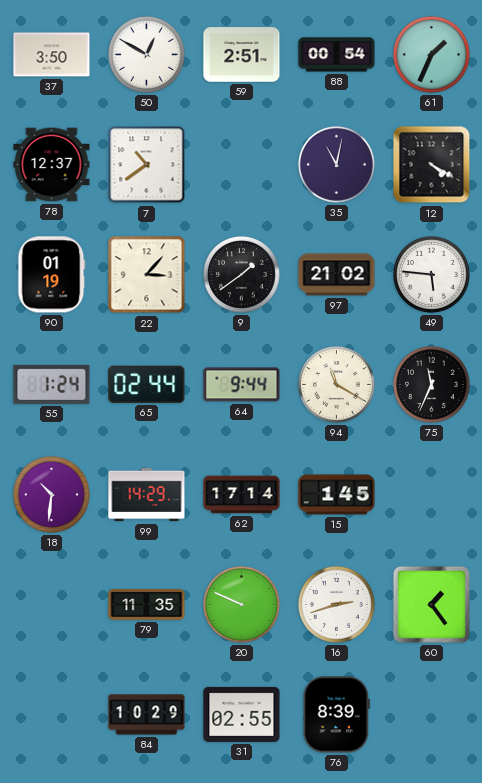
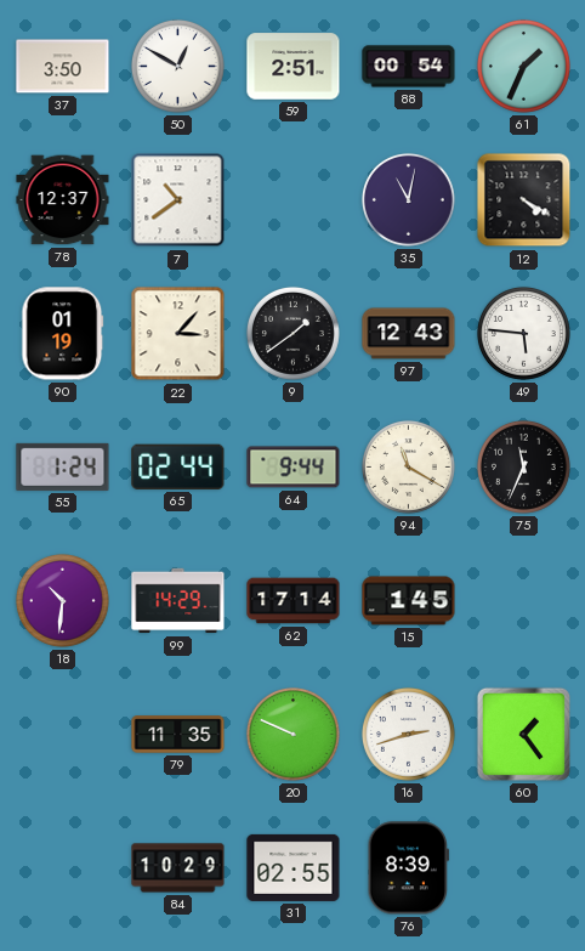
97: 21:02 -> 12:43
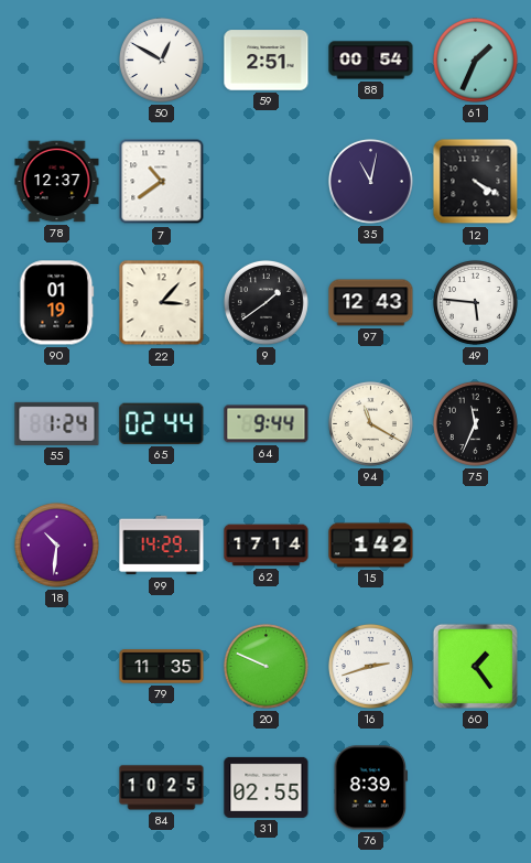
37: 3:50 -> none
15: 1:45 -> 1:42
84: 10:29 -> 10:25
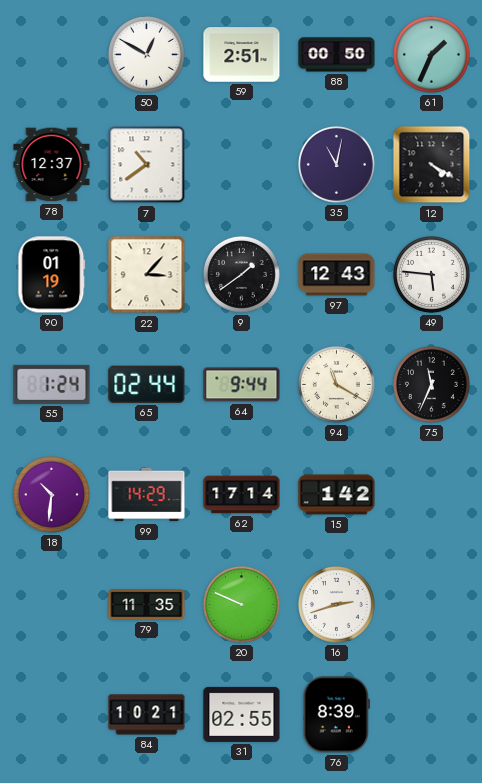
88: 00:54 -> 00:50
60: 1:24 -> none
84: 10:25 -> 10:21
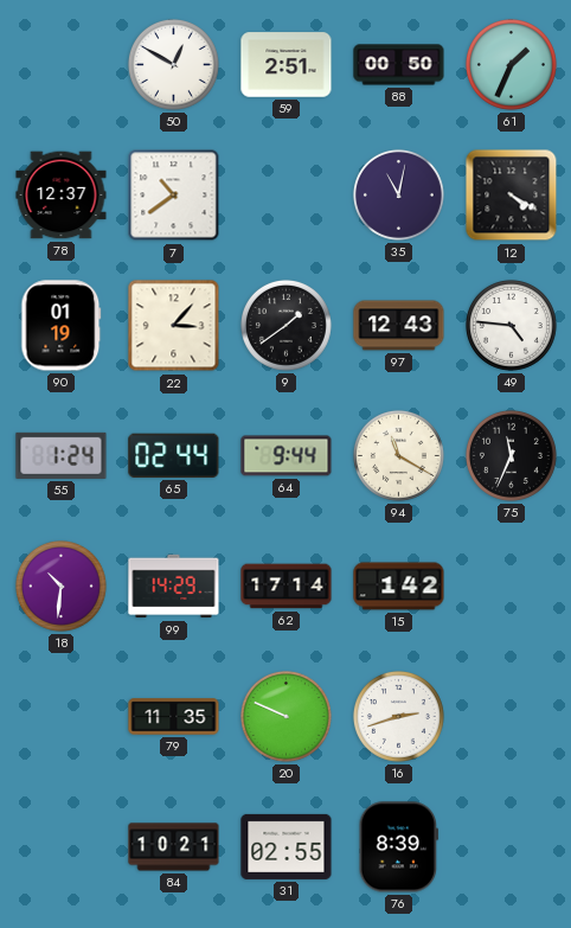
49: 5:46 -> 4:46
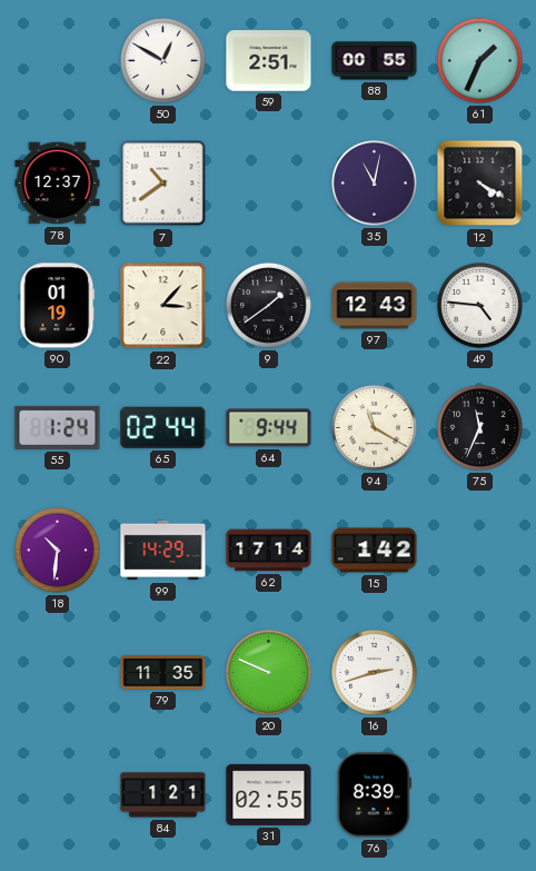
88: 00:50 -> 00:55
84: 10:21 -> 1:21
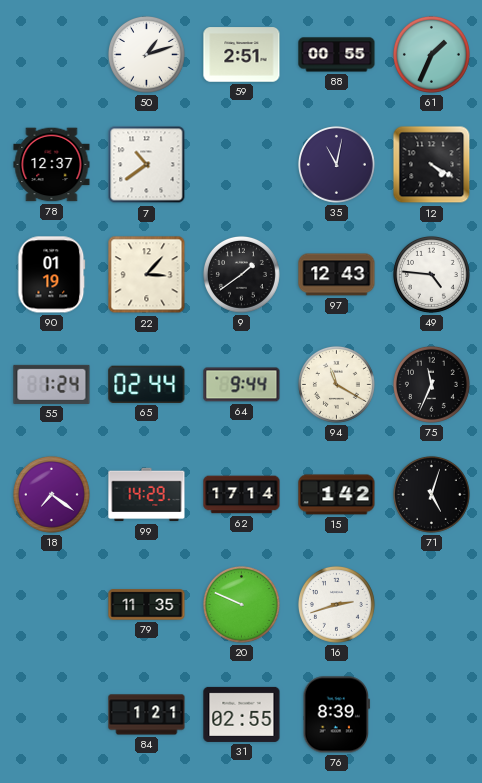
50: 12:50 -> 1:12
18: 10:31 -> 7:21
71: none -> 5:03
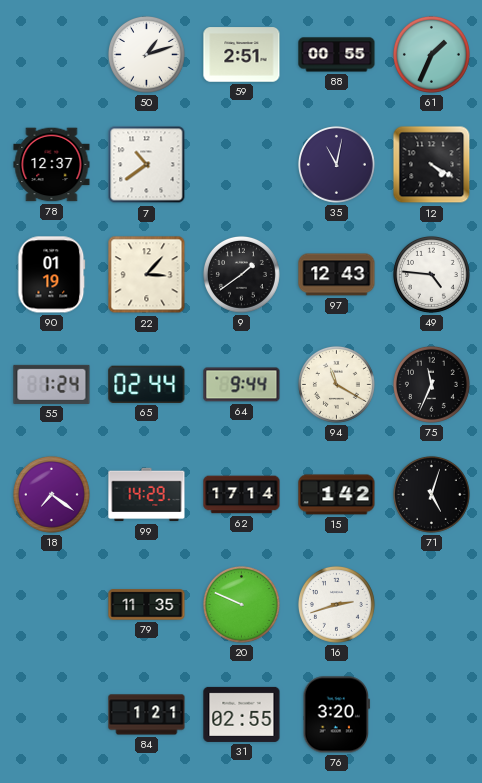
76: 8:39 -> 3:20
